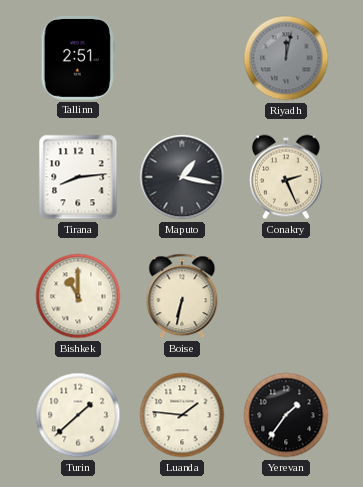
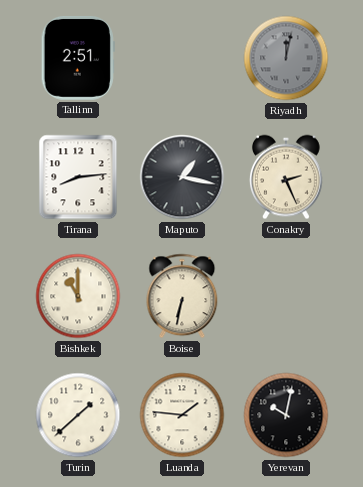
Yerevan: 1:36 -> 10:02
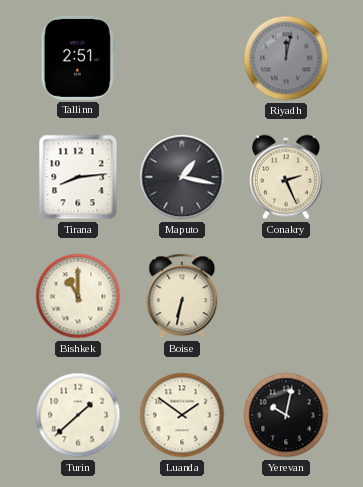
Luanda: 1:46 -> 1:51
